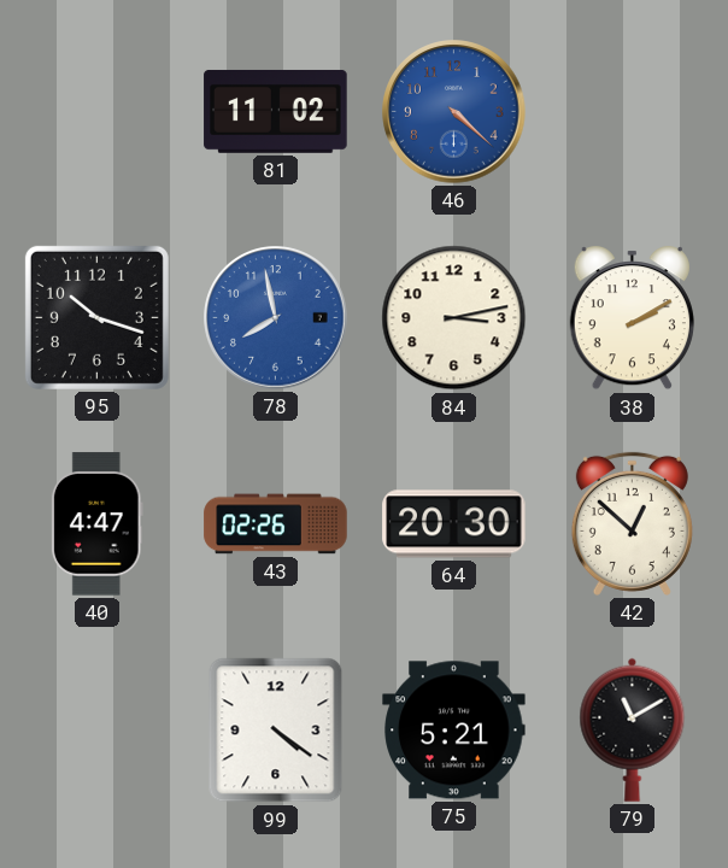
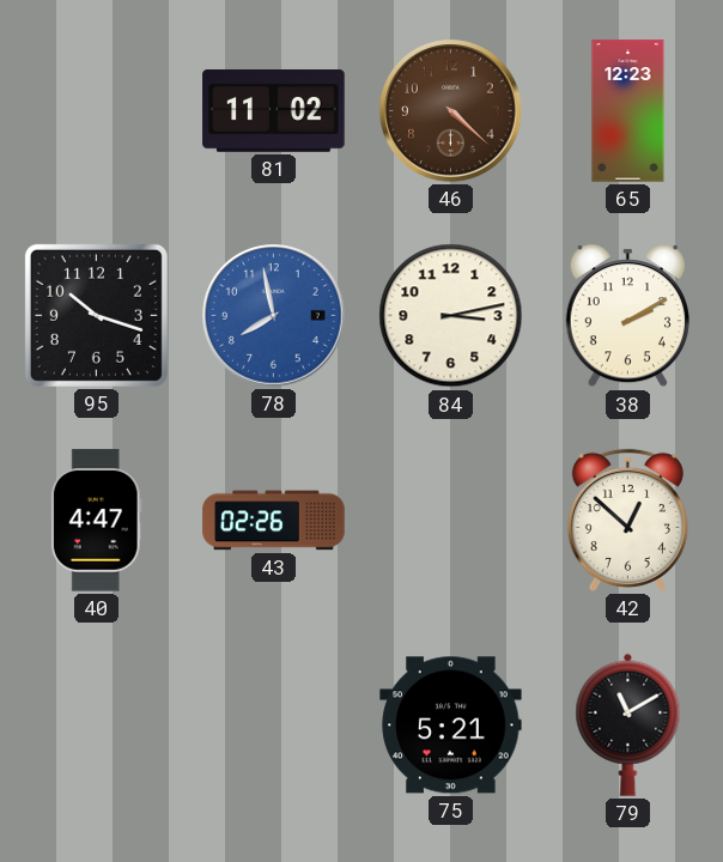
46 dial: blue -> brown
65: none -> 12:23
64: 20:30 -> none
99: 4:21 -> none
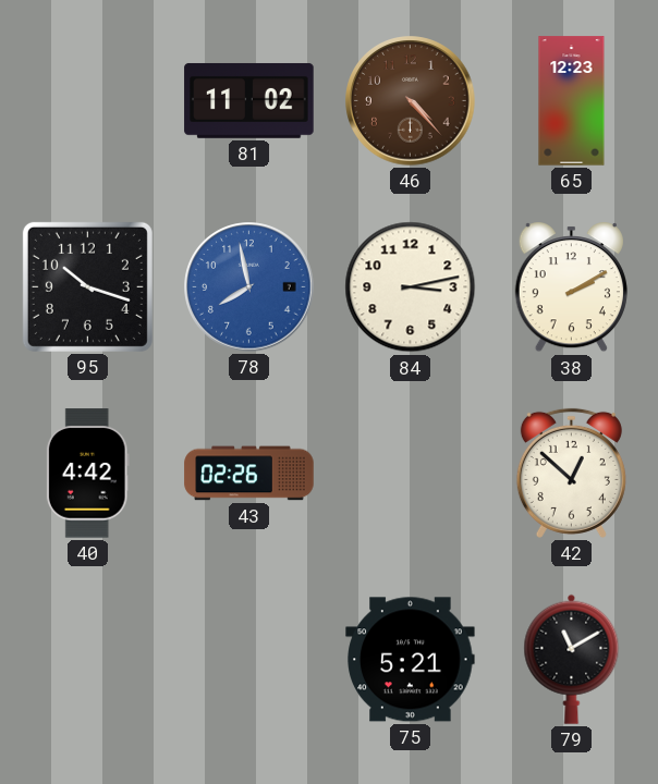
46: 4:22 -> 4:23
40: 4:47 -> 4:42
